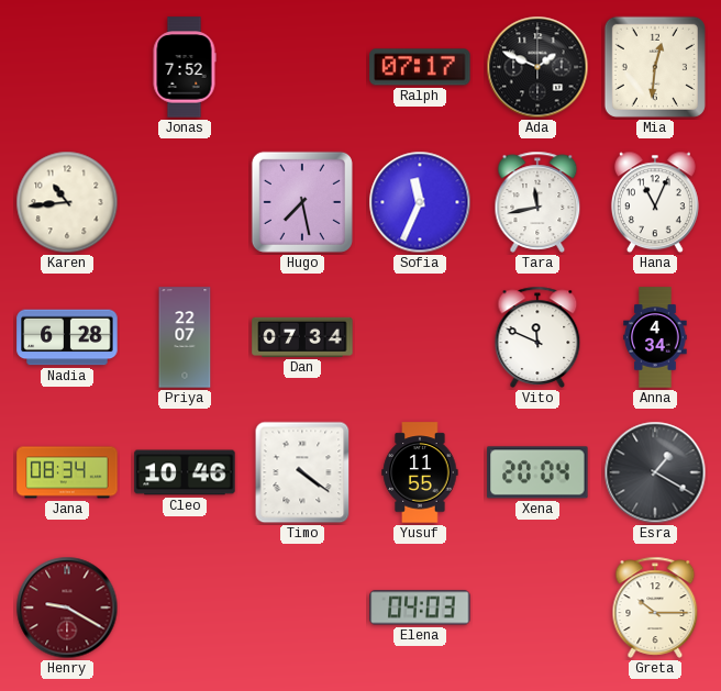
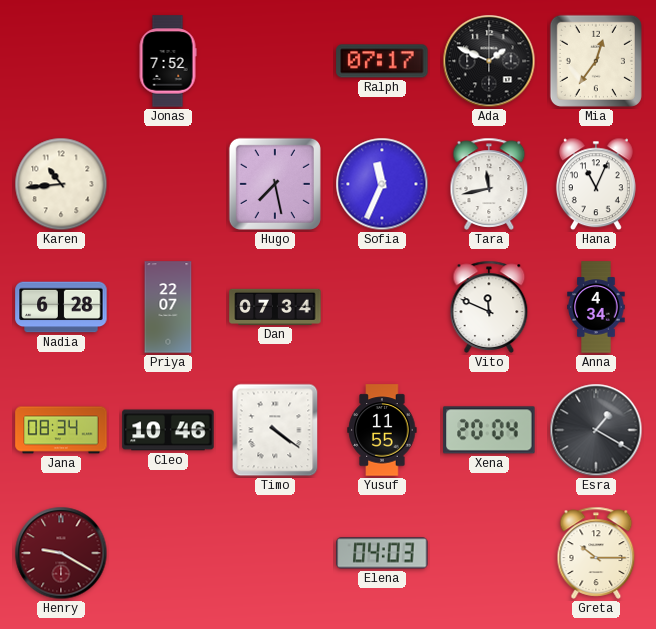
Mia: 12:31 -> 12:36
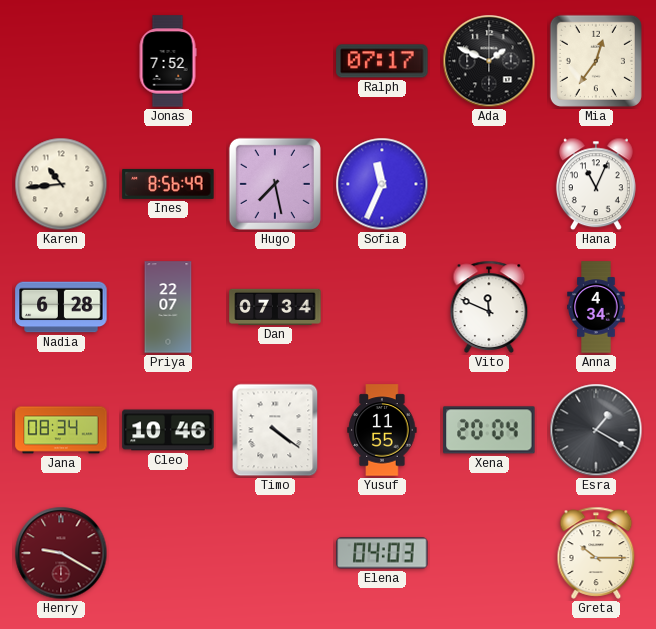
Ines: none -> 8:56
Tara: 11:43 -> none
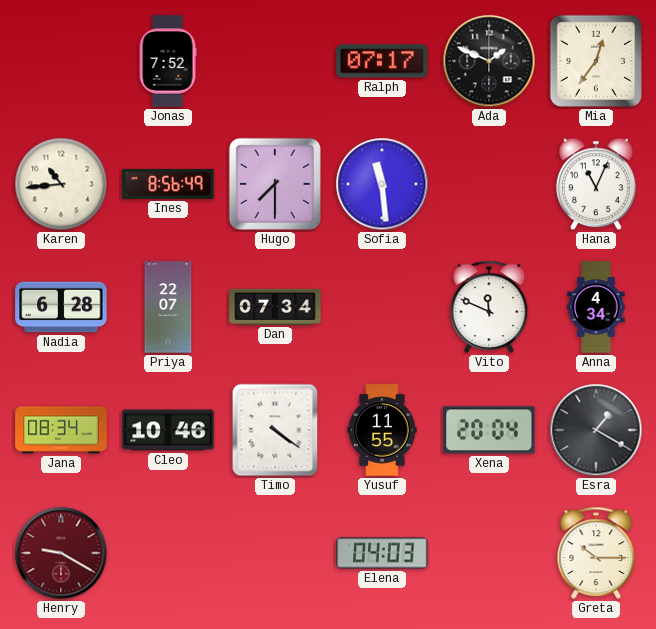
Hugo: 7:28 -> 7:30
Sofia: 11:34 -> 11:29
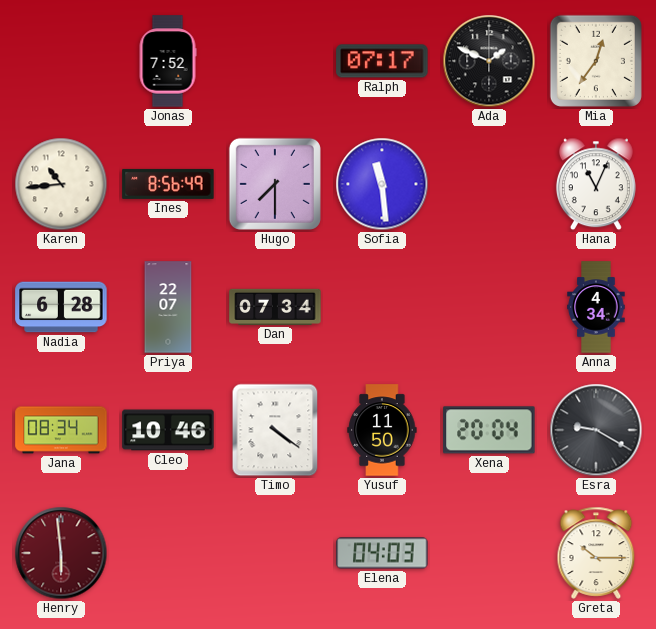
Vito: 11:49 -> none
Yusuf: 11:55 -> 11:50
Esra: 1:20 -> 9:20
Henry: 9:20 -> 5:59
